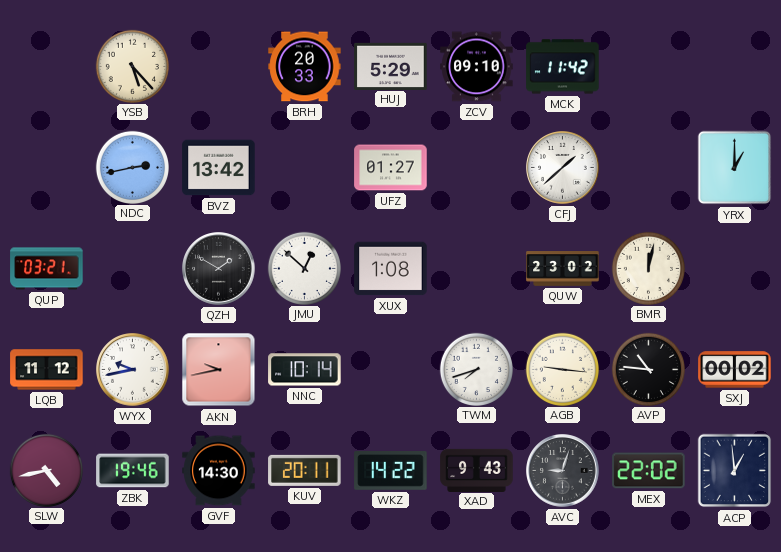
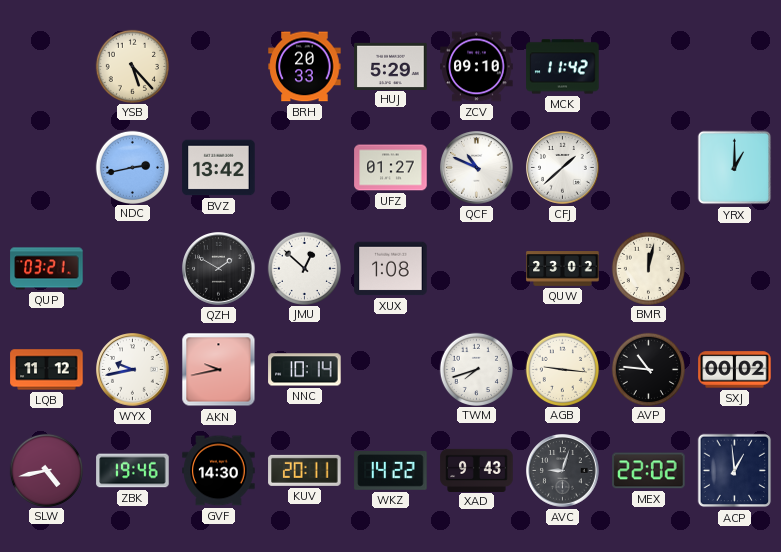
QCF: none -> 10:49
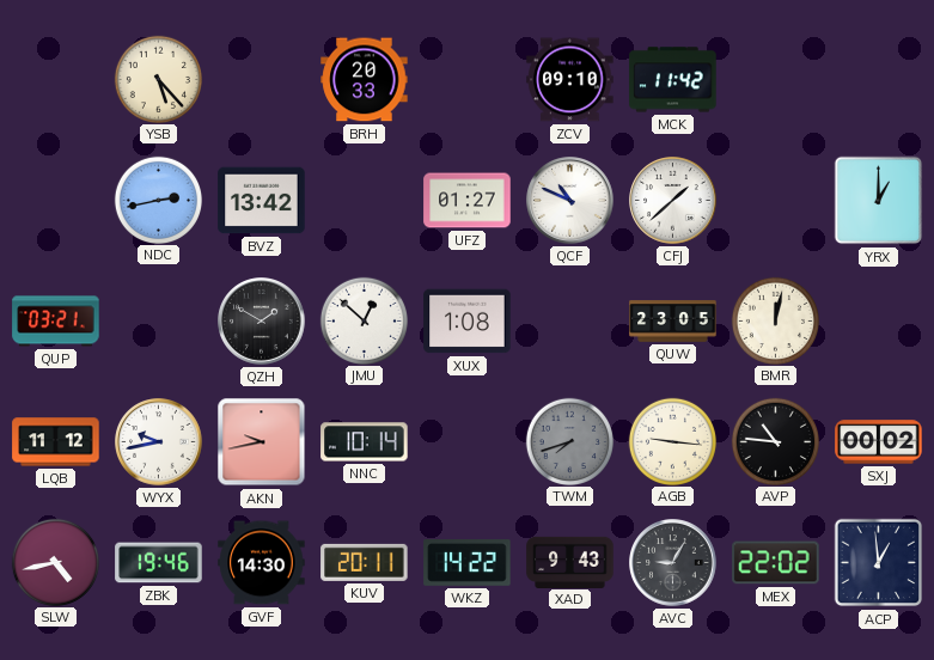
HUJ: 5:29 -> none
QUW: 23:02 -> 23:05
TWM dial: white -> grey
AVC: 9:03 -> 9:05
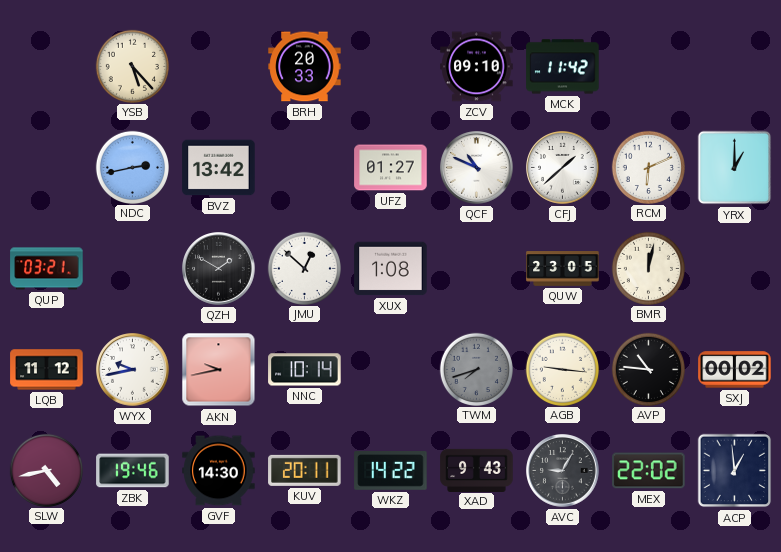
RCM: none -> 6:11
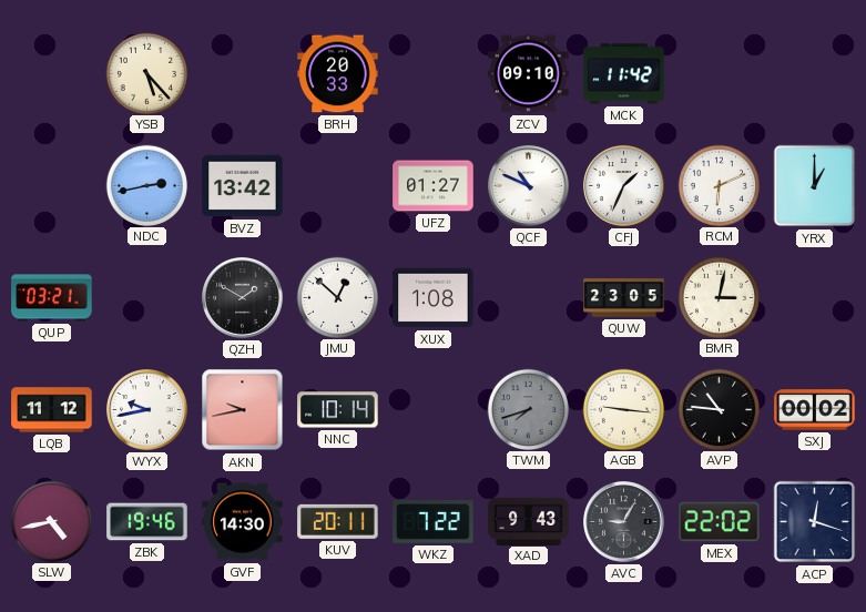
CFJ: 1:38 -> 1:34
BMR: 12:02 -> 3:02
WKZ: 14:22 -> 7:22
ACP: 12:59 -> 12:18
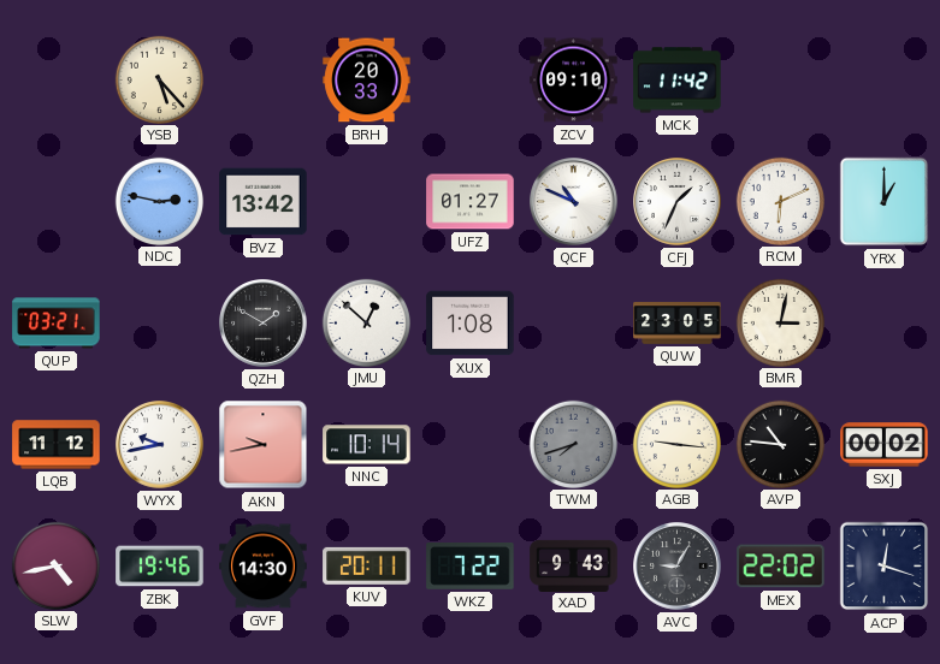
NDC: 2:43 -> 2:47
